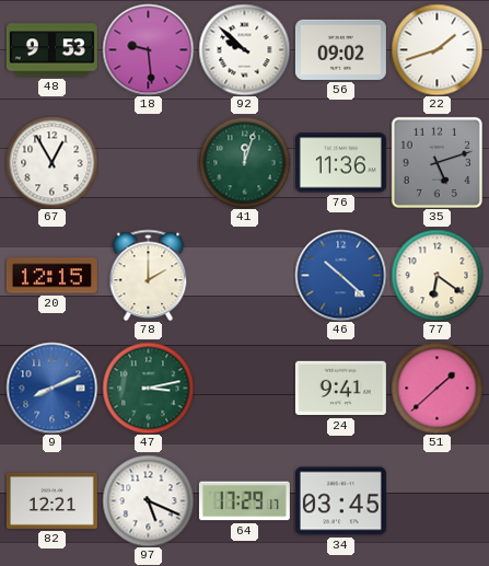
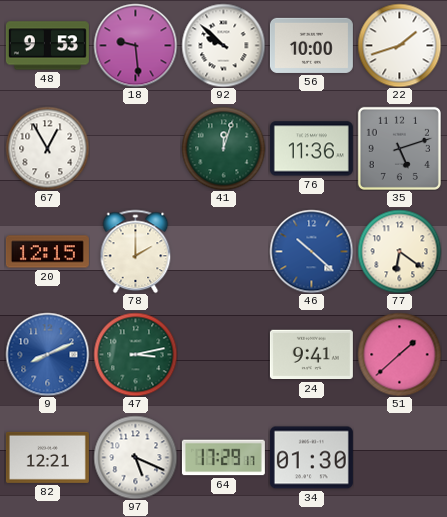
56: 09:02 -> 10:00
34: 03:45 -> 01:30
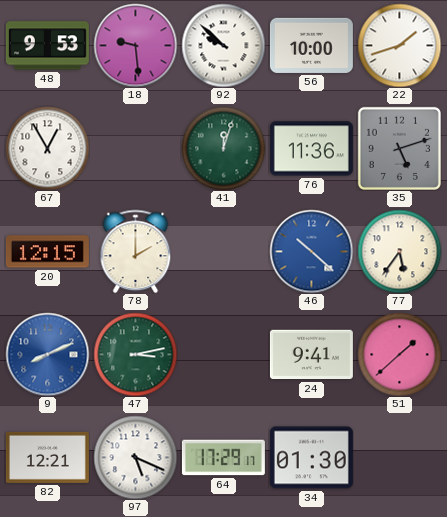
77: 6:21 -> 5:36
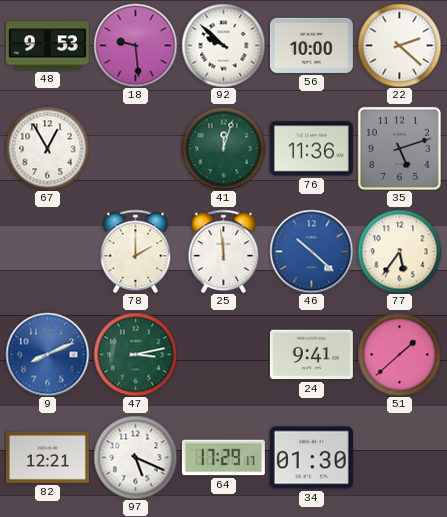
22: 1:42 -> 2:22
20: 12:15 -> none
25: none -> 11:59
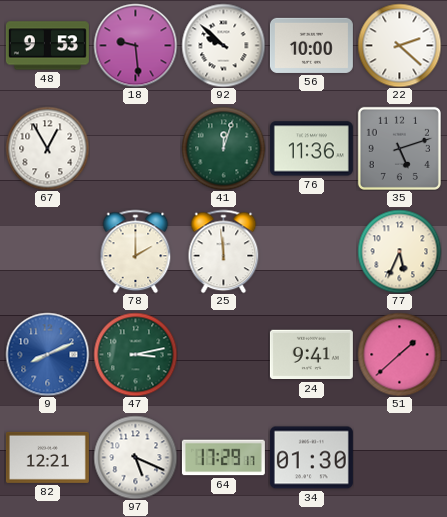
46: 10:22 -> none
77: 5:36 -> 5:34
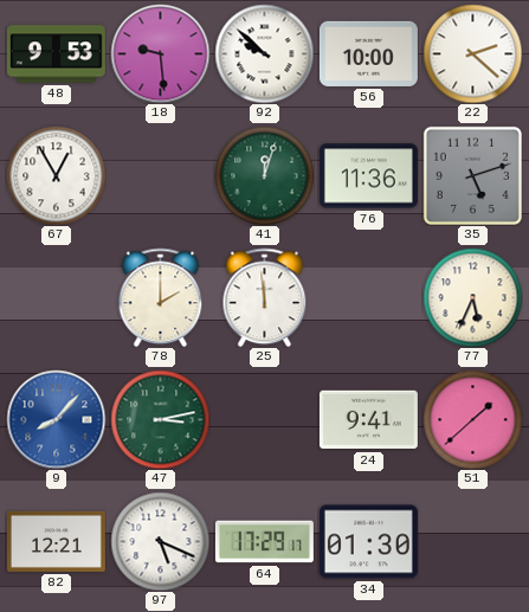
9: 8:11 -> 8:07
